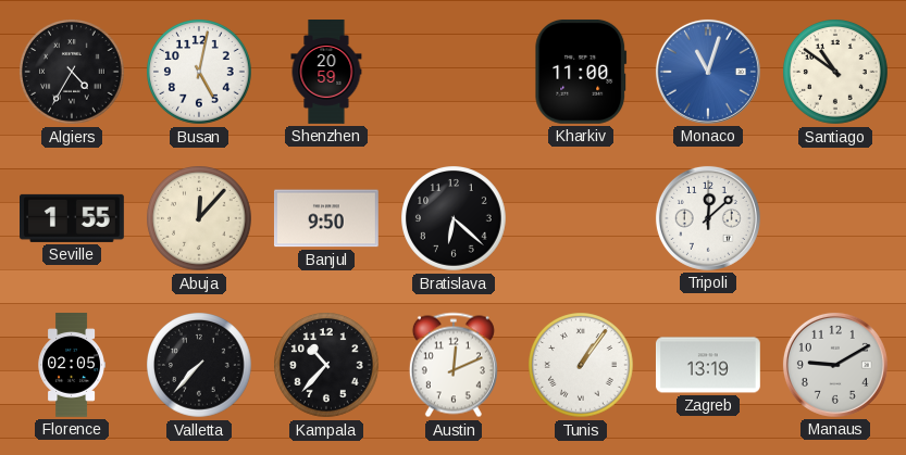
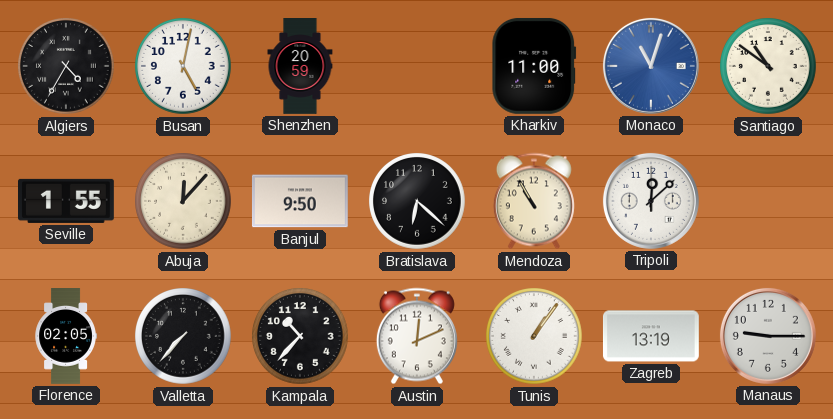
Mendoza: none -> 10:55
Manaus: 9:10 -> 9:15
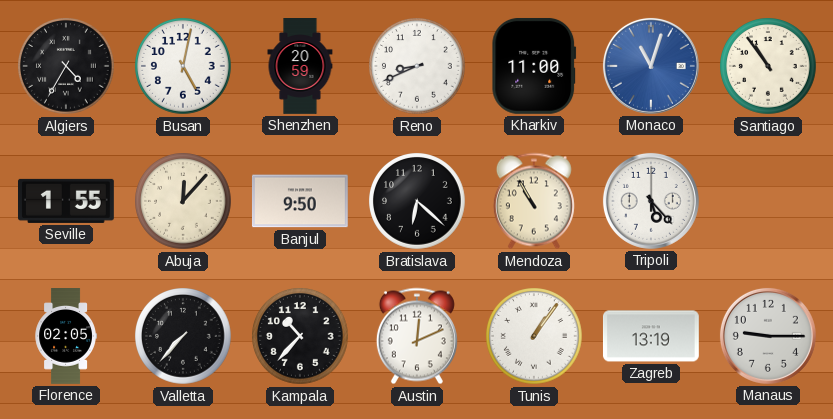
Reno: none -> 8:41
Santiago: 10:51 -> 10:54
Tripoli: 12:08 -> 5:23
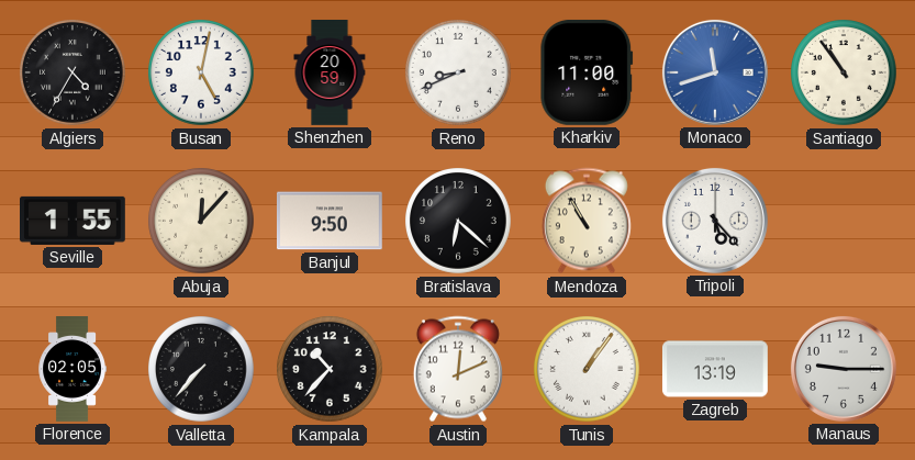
Monaco: 11:03 -> 11:42
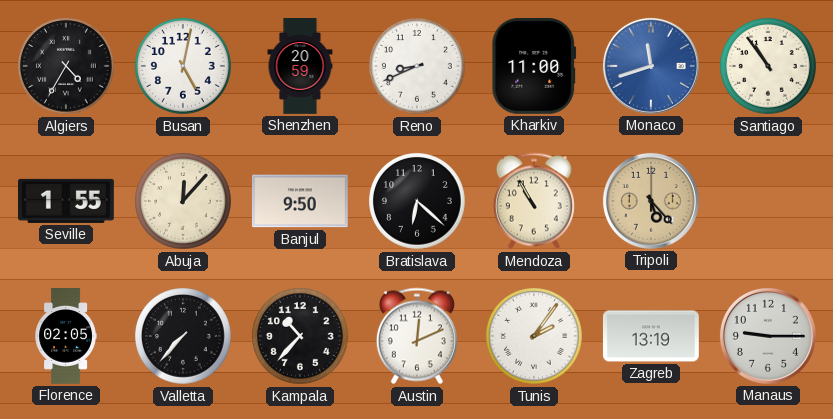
Tripoli dial: white -> champagne
Tunis: 1:06 -> 2:06
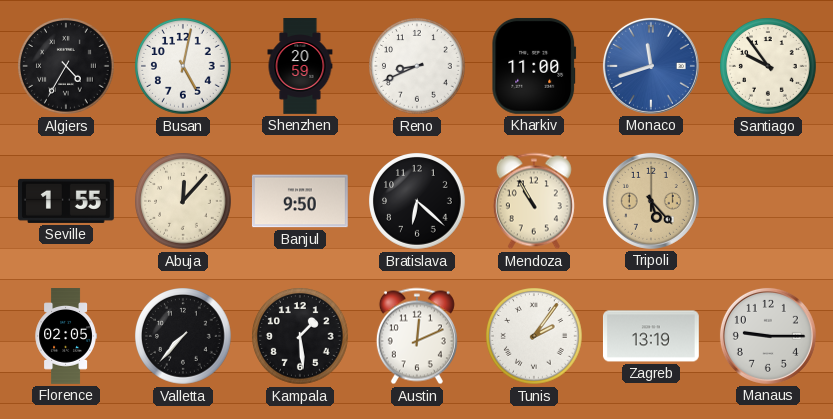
Santiago: 10:54 -> 9:54
Kampala: 10:37 -> 1:29
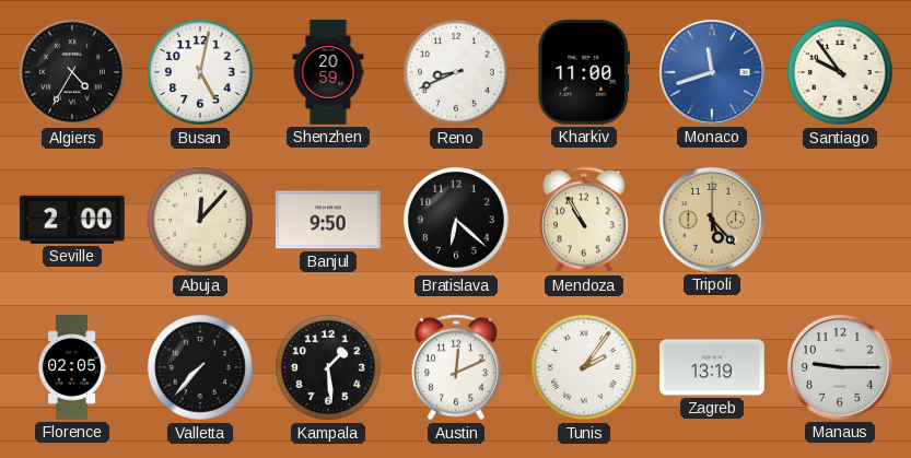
Seville: 1:55 -> 2:00
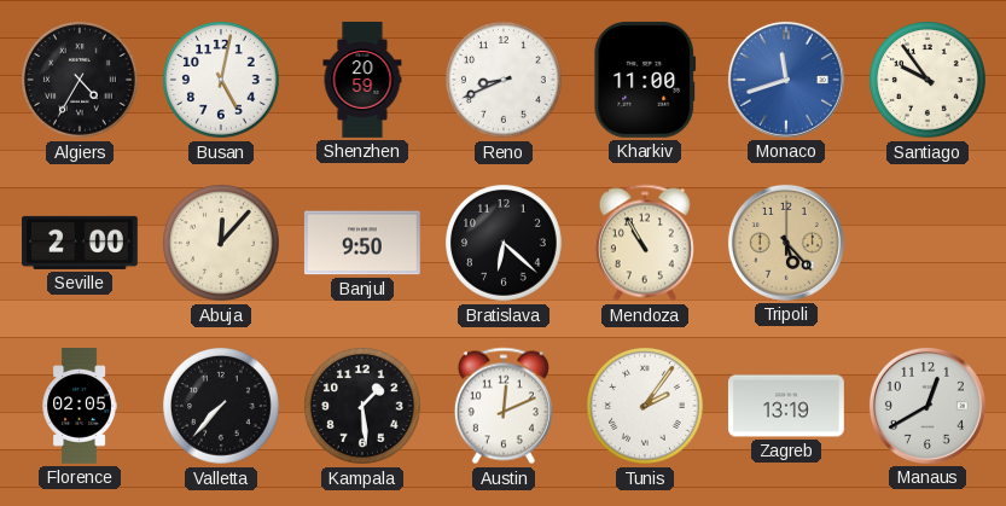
Manaus: 9:15 -> 12:40
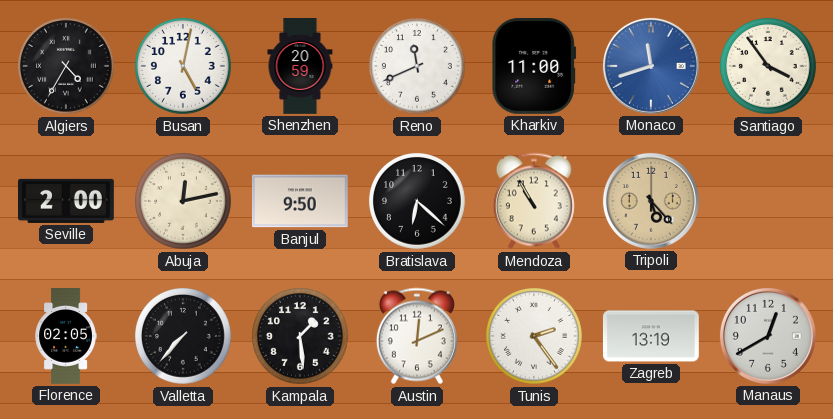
Reno: 8:41 -> 11:41
Santiago: 9:54 -> 3:54
Abuja: 12:07 -> 12:13
Tunis: 2:06 -> 2:24
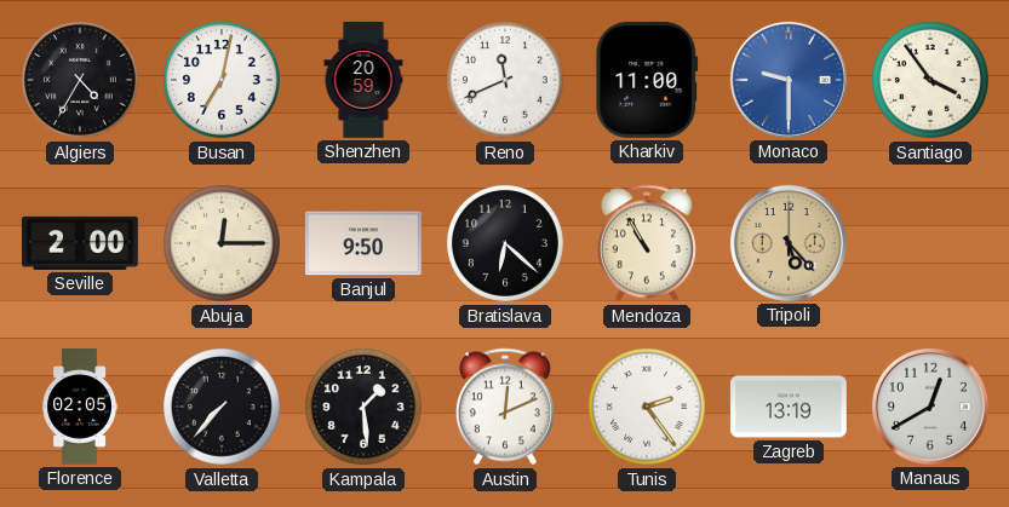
Busan: 5:02 -> 7:02
Monaco: 11:42 -> 9:30
Abuja: 12:13 -> 12:15
